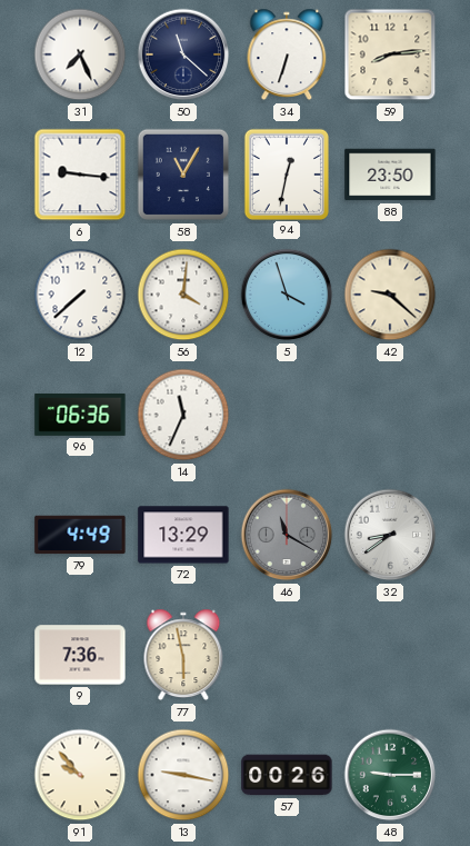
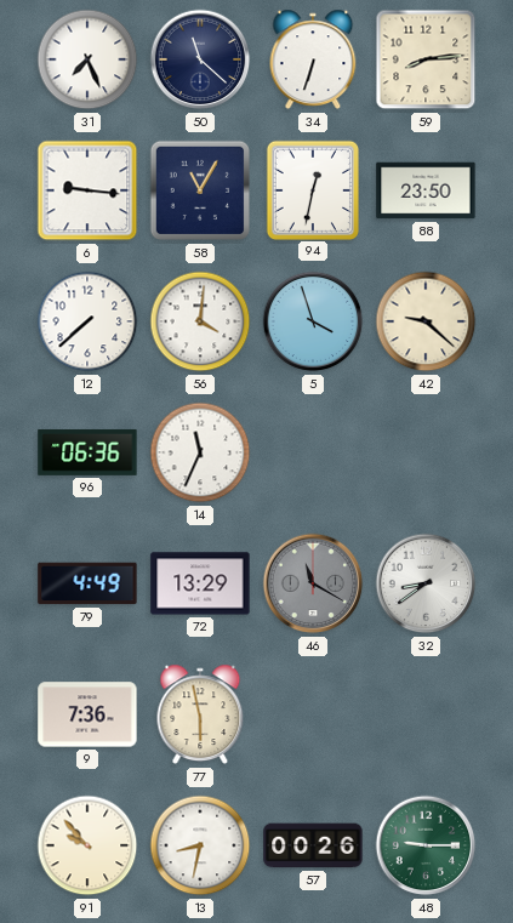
13: 9:17 -> 8:32
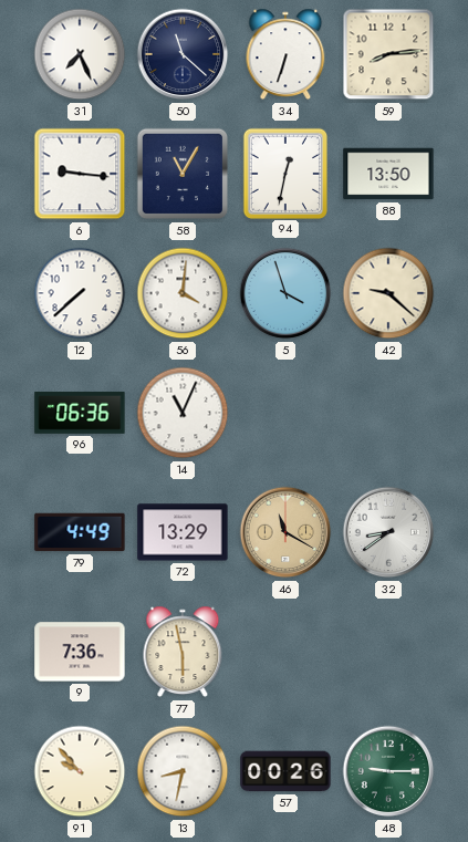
88: 23:50 -> 13:50
14: 11:34 -> 11:04
46 dial: grey -> champagne
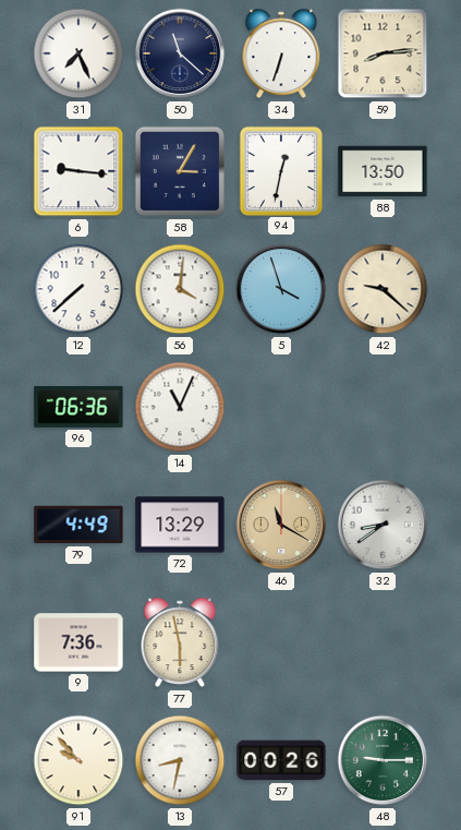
58: 11:05 -> 3:05
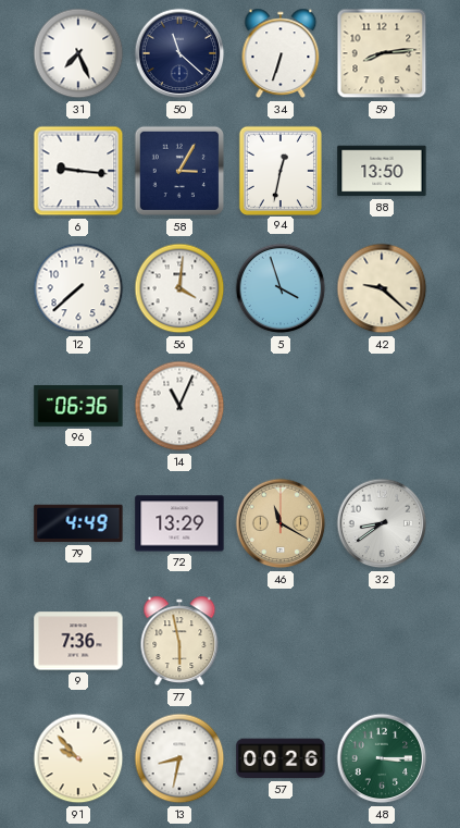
48: 9:15 -> 3:15
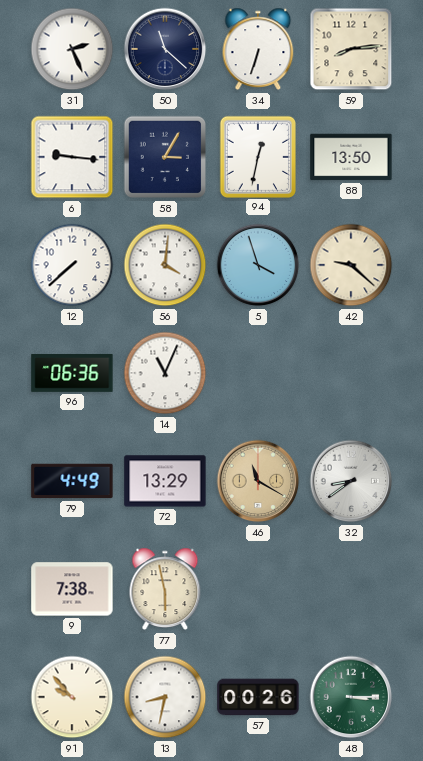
31: 7:26 -> 2:26
9: 7:36 -> 7:38
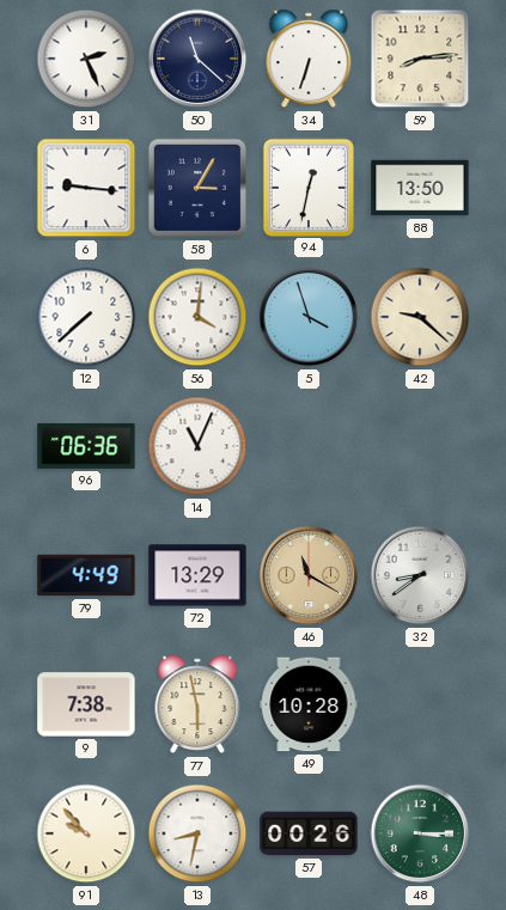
49: none -> 10:28
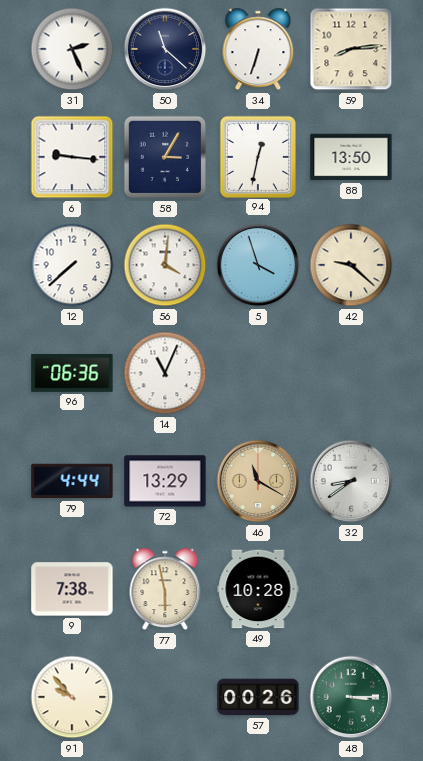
79: 4:49 -> 4:44
13: 8:32 -> none
